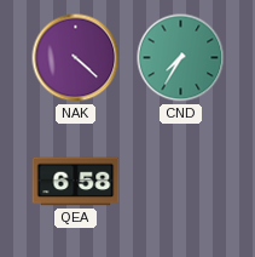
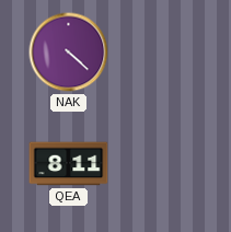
CND: 7:35 -> none
QEA: 6:58 -> 8:11
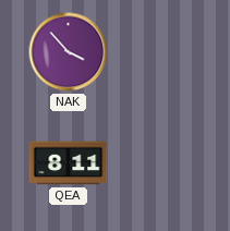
NAK: 4:22 -> 3:53
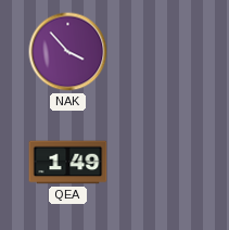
QEA: 8:11 -> 1:49
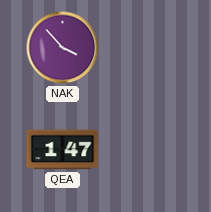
QEA: 1:49 -> 1:47
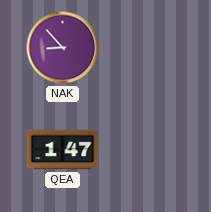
NAK: 3:53 -> 8:53
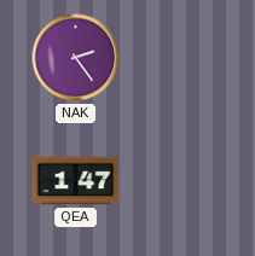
NAK: 8:53 -> 2:24
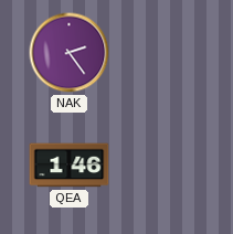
QEA: 1:47 -> 1:46
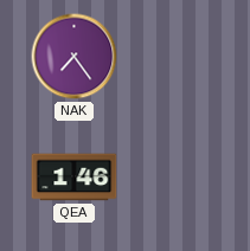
NAK: 2:24 -> 7:24
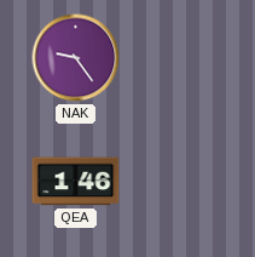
NAK: 7:24 -> 9:24
